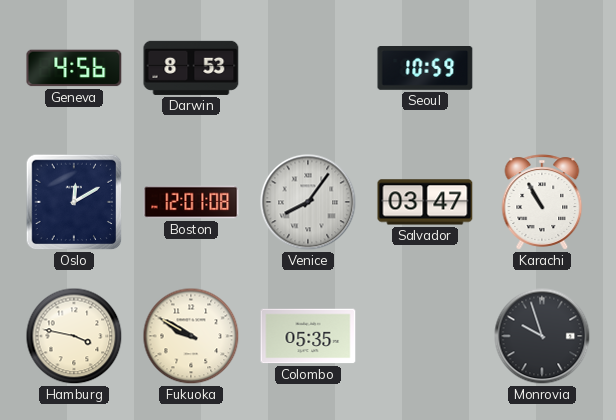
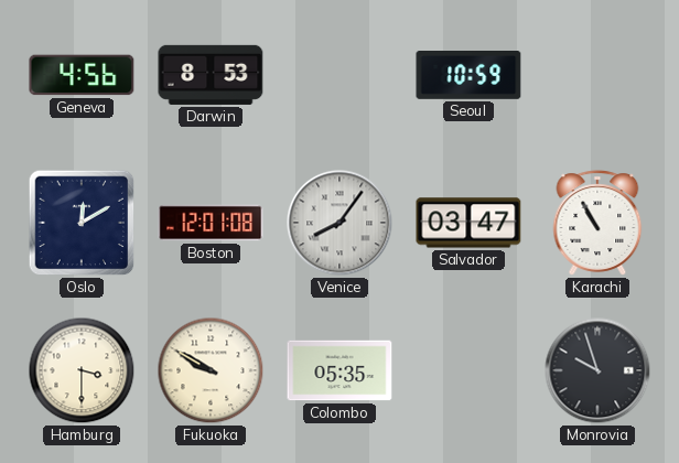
Hamburg: 3:47 -> 3:30
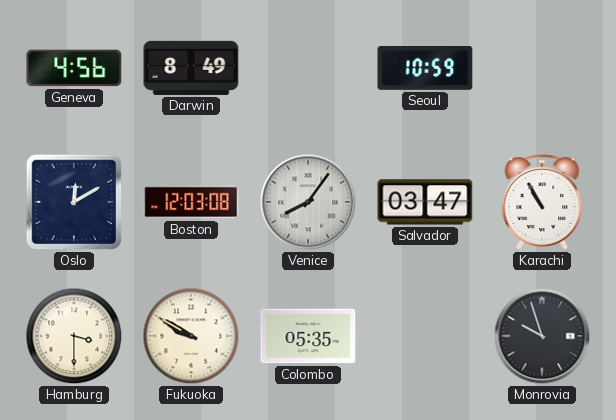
Darwin: 8:53 -> 8:49
Boston: 12:01 -> 12:03
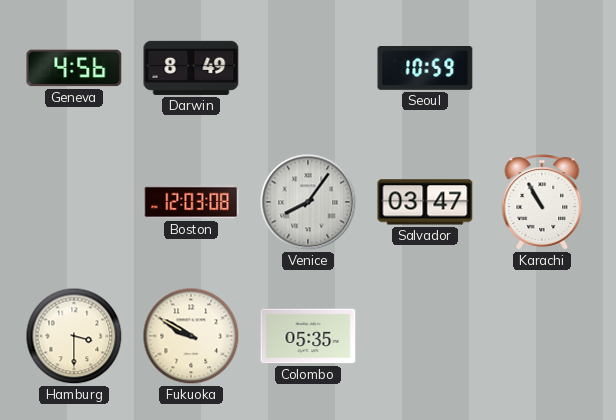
Oslo: 12:10 -> none
Monrovia: 9:57 -> none
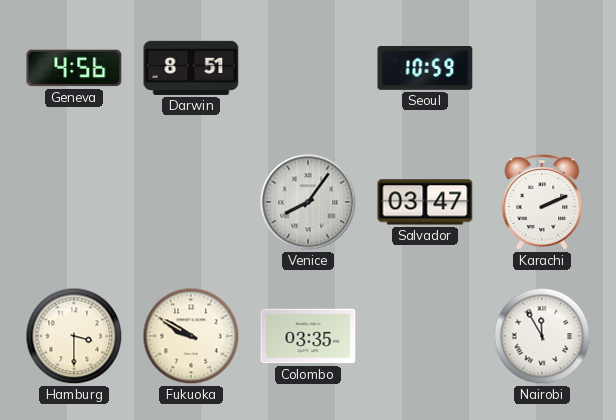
Darwin: 8:49 -> 8:51
Boston: 12:03 -> none
Karachi: 10:55 -> 2:11
Colombo: 05:35 -> 03:35
Nairobi: none -> 11:55
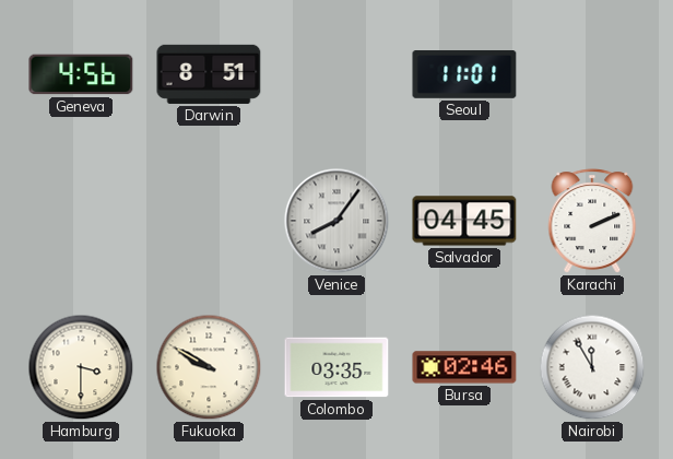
Seoul: 10:59 -> 11:01
Salvador: 03:47 -> 04:45
Bursa: none -> 02:46
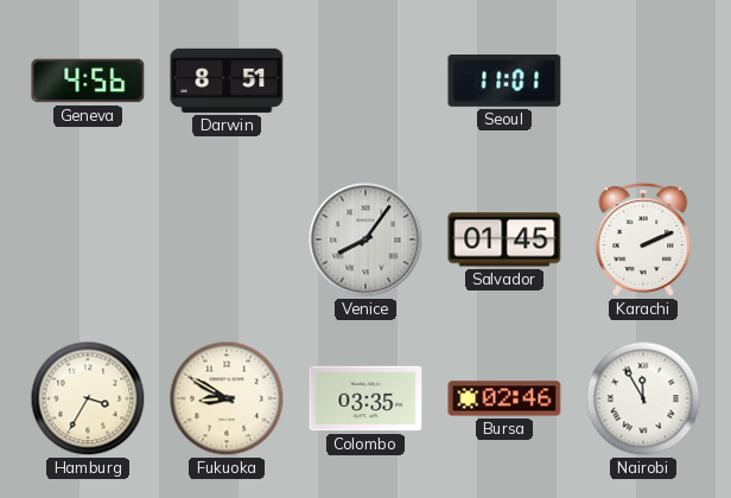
Salvador: 04:45 -> 01:45
Hamburg: 3:30 -> 3:35
Fukuoka: 9:50 -> 8:50
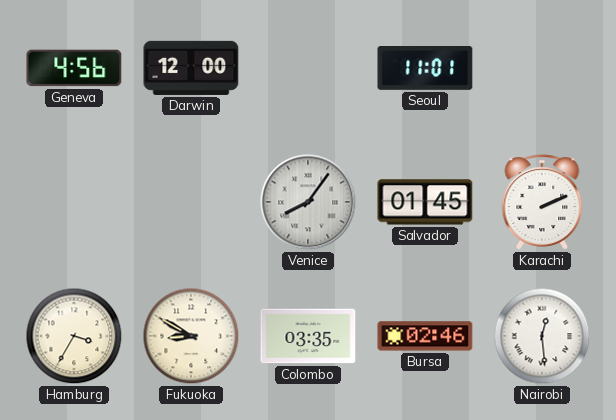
Darwin: 8:51 -> 12:00
Nairobi: 11:55 -> 12:29
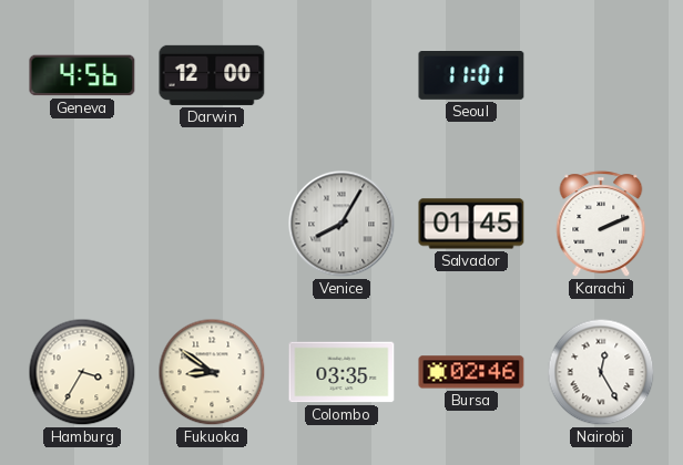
Venice: 8:06 -> 8:05
Fukuoka: 8:50 -> 8:51
Nairobi: 12:29 -> 12:25
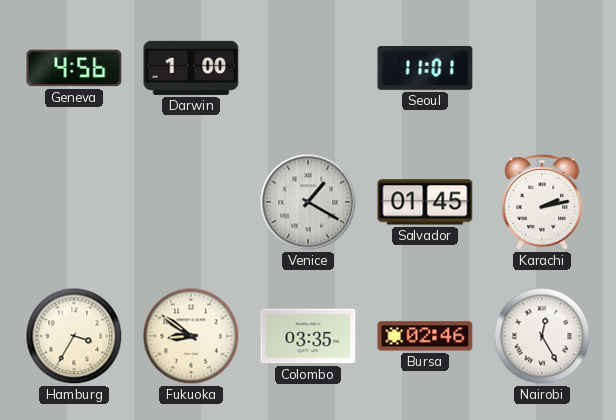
Darwin: 12:00 -> 1:00
Venice: 8:05 -> 1:20
Karachi: 2:11 -> 2:13
